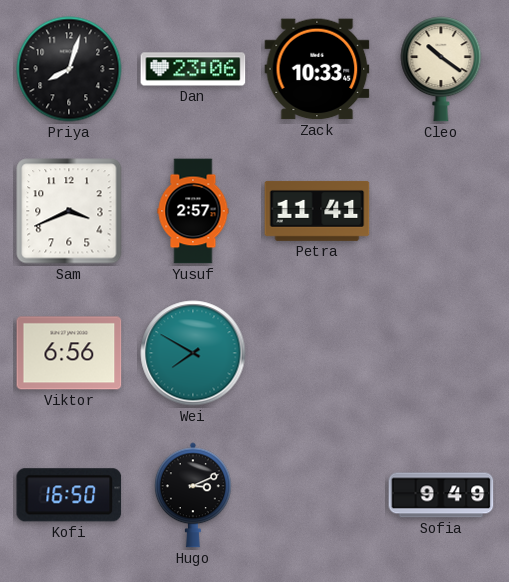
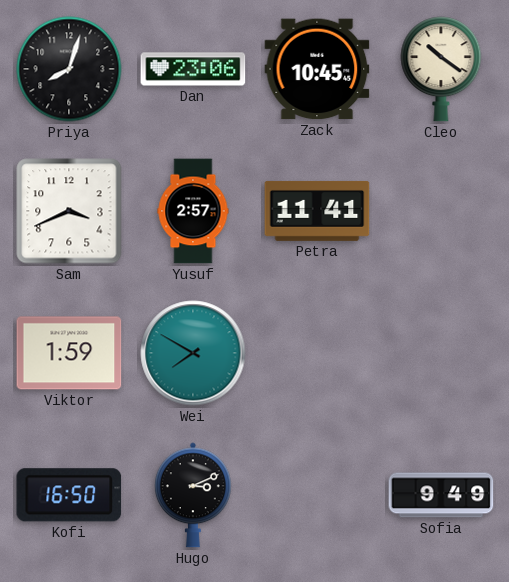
Zack: 10:33 -> 10:45
Viktor: 6:56 -> 1:59
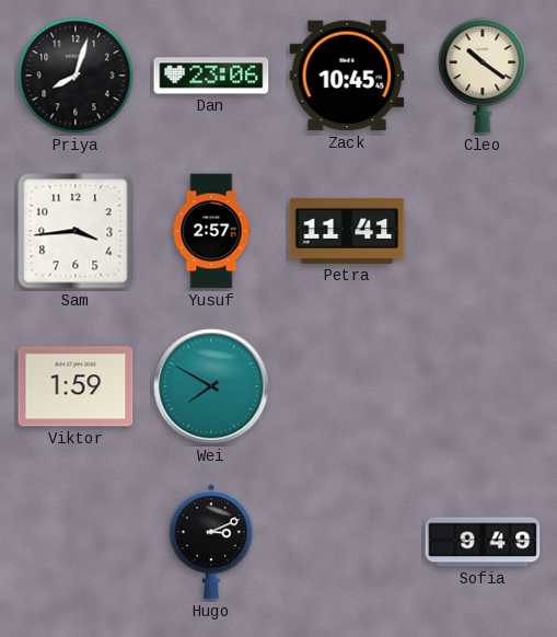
Sam: 3:41 -> 3:44
Kofi: 16:50 -> none
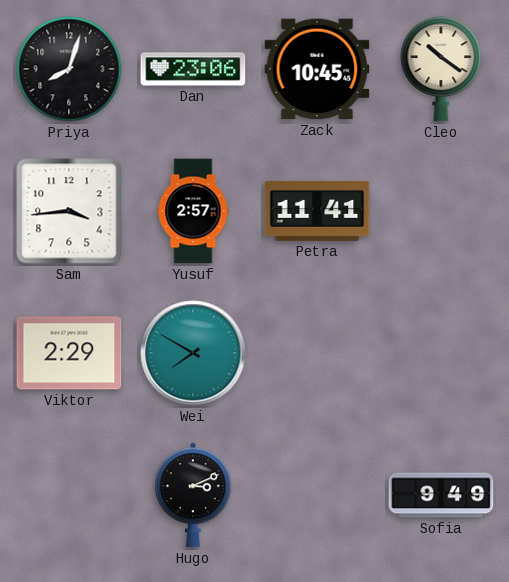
Viktor: 1:59 -> 2:29
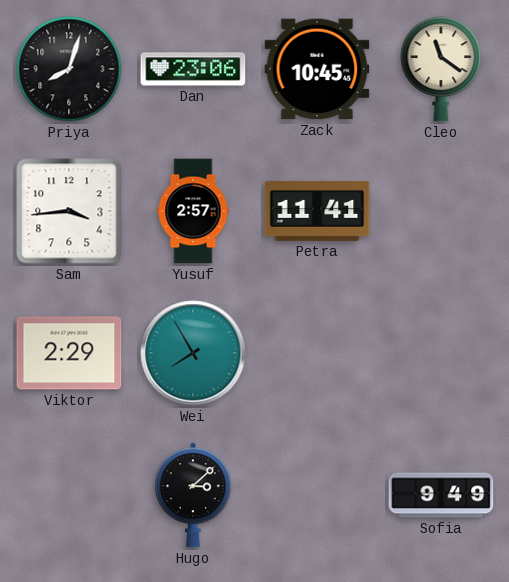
Cleo: 10:21 -> 11:21
Wei: 7:50 -> 7:55
Hugo: 3:11 -> 3:08
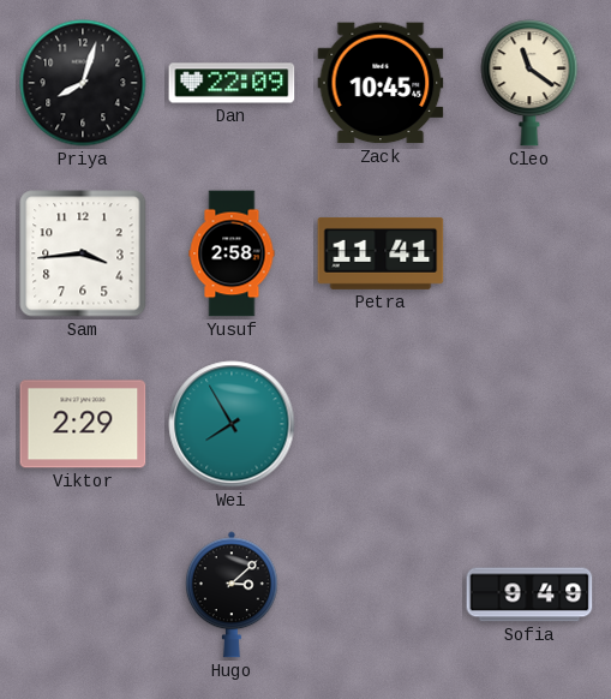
Dan: 23:06 -> 22:09
Yusuf: 2:57 -> 2:58
